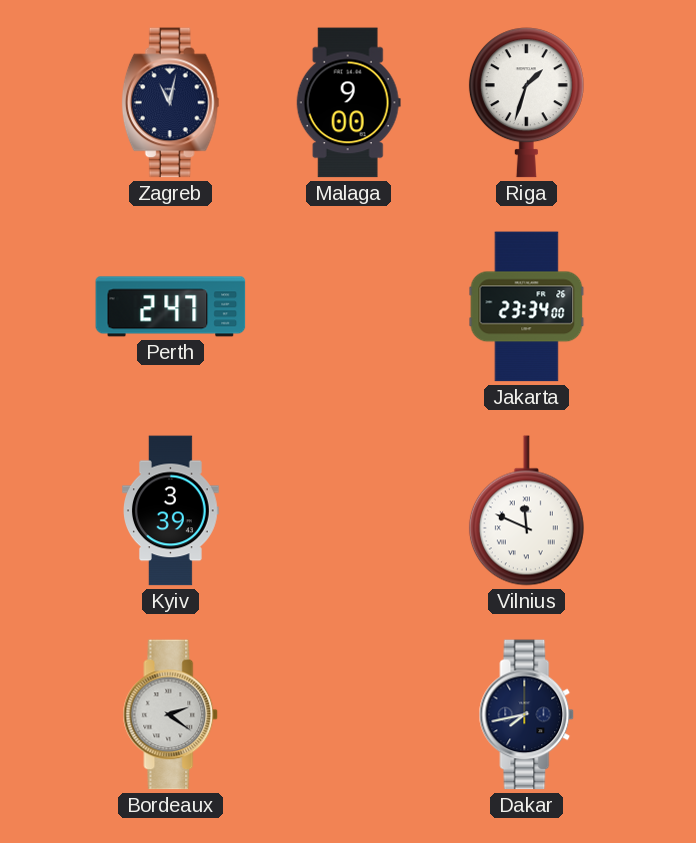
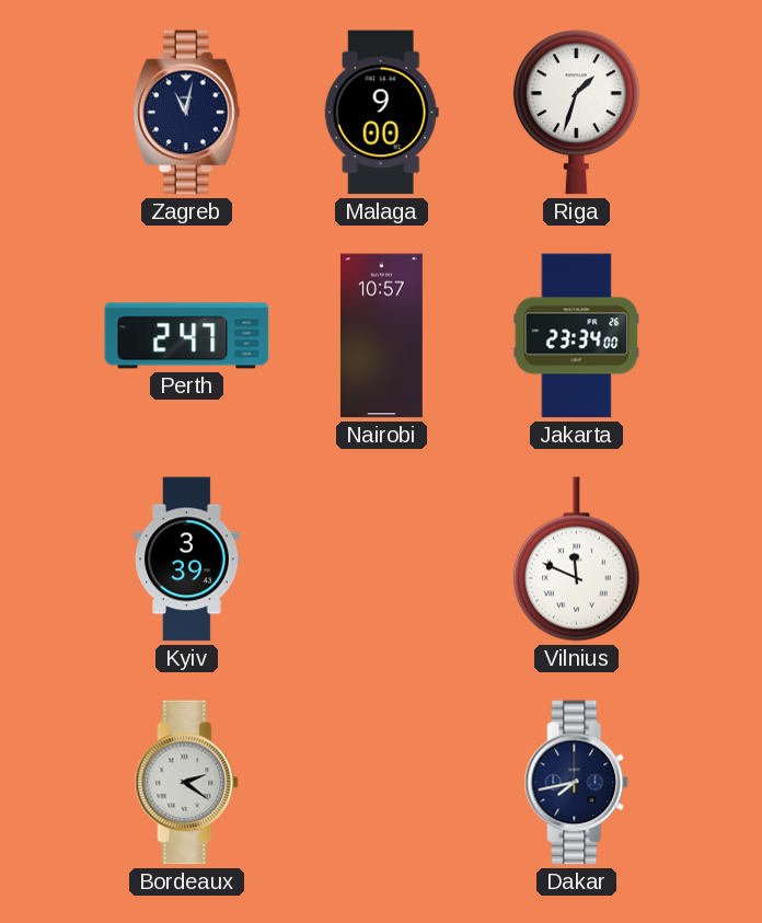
Nairobi: none -> 10:57
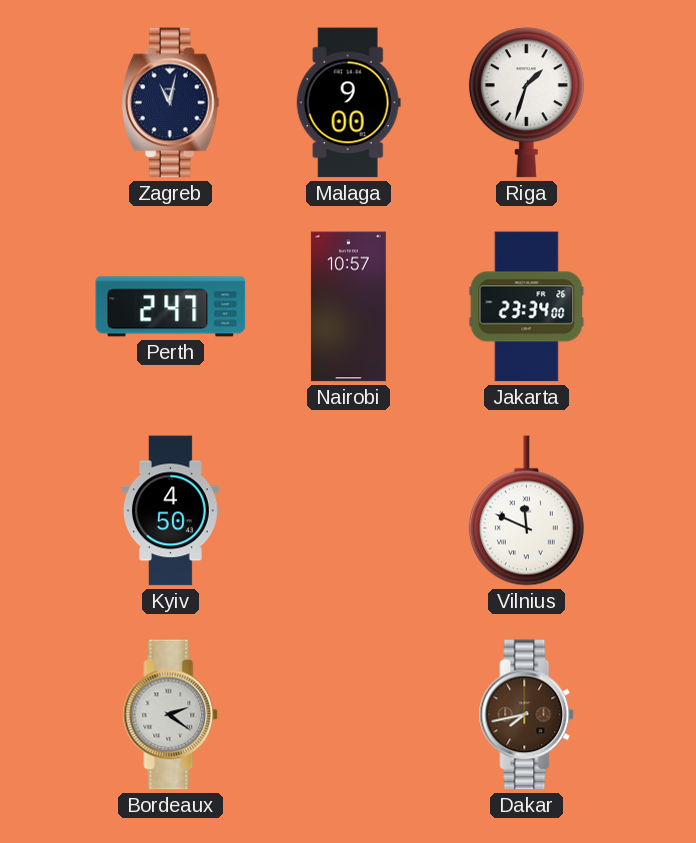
Kyiv: 3:39 -> 4:50
Dakar dial: navy -> brown
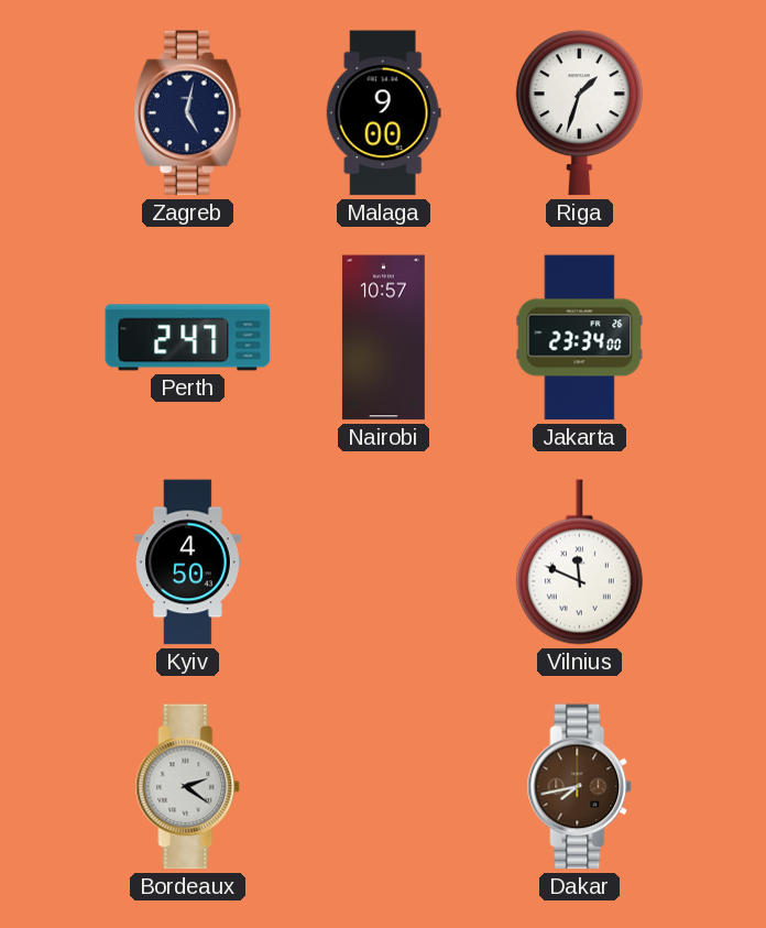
Zagreb: 11:02 -> 5:02
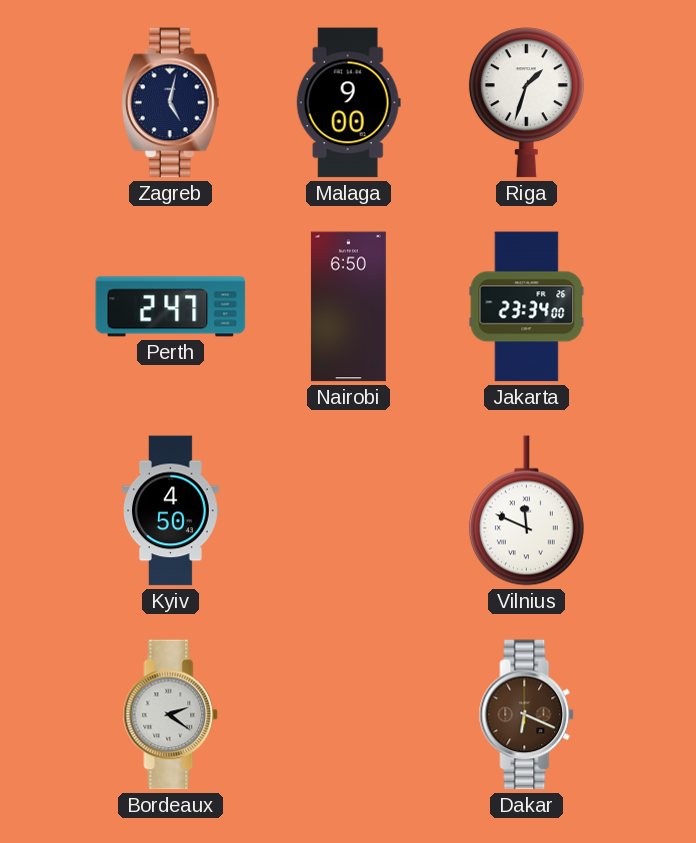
Nairobi: 10:57 -> 6:50
Dakar: 7:43 -> 6:19
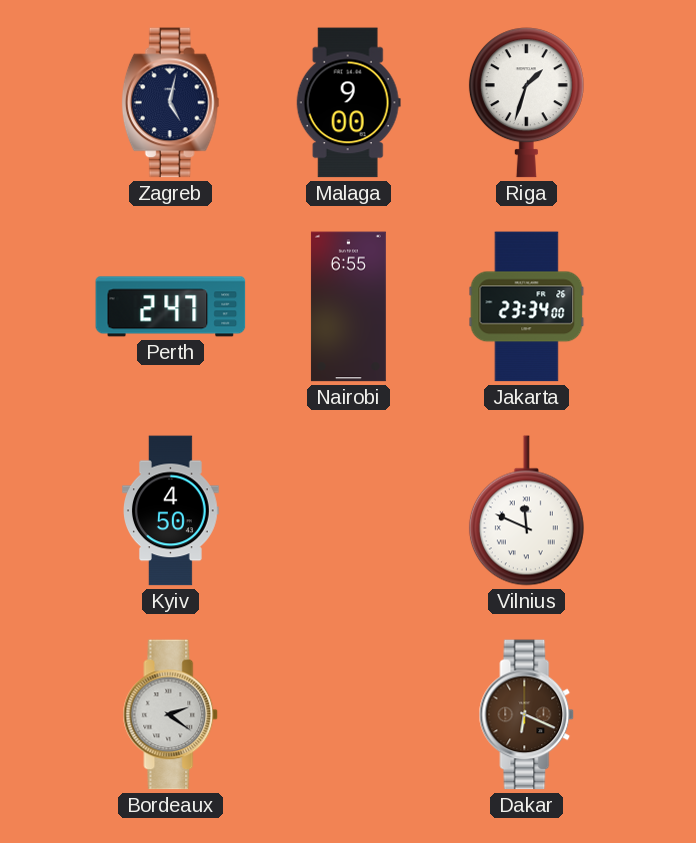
Nairobi: 6:50 -> 6:55
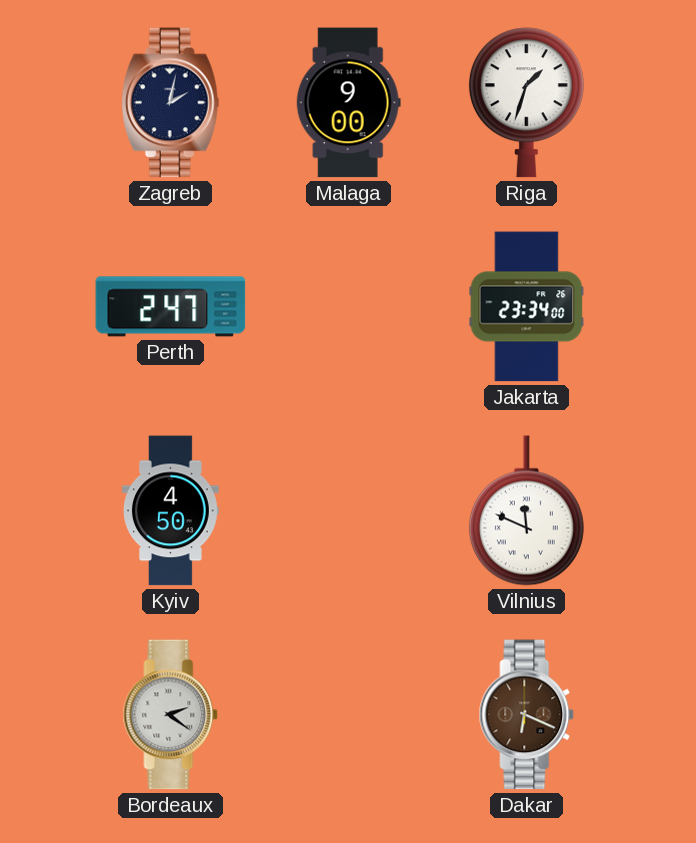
Zagreb: 5:02 -> 2:02
Nairobi: 6:55 -> none
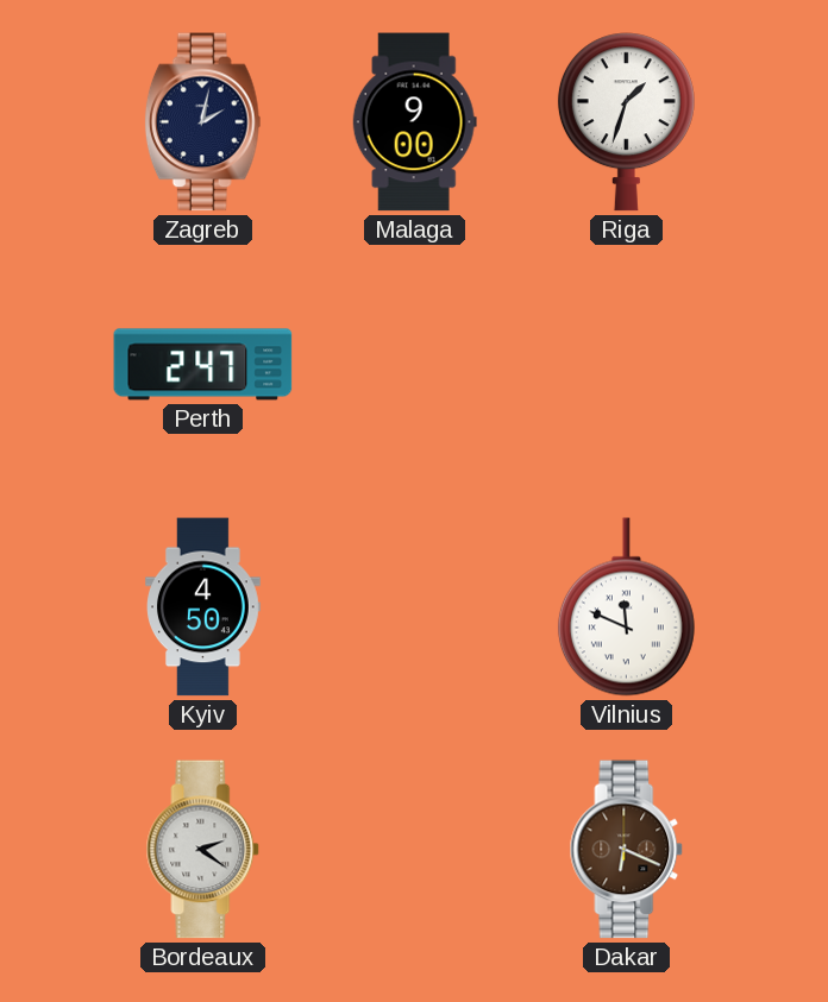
Jakarta: 23:34 -> none
